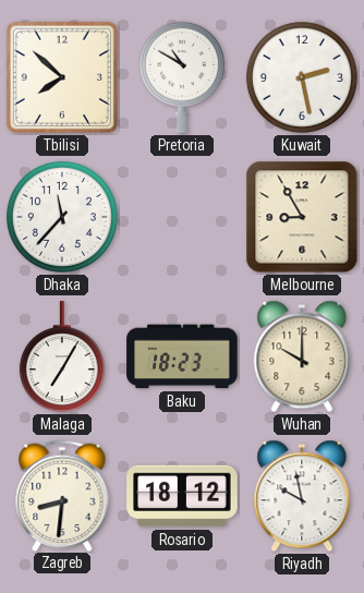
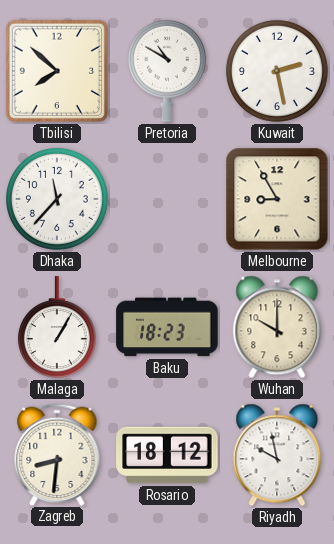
Malaga: 7:05 -> 1:05
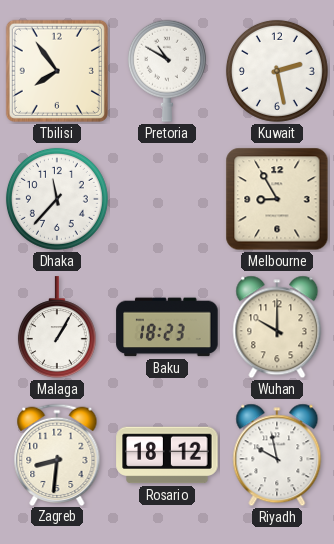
Tbilisi: 7:52 -> 7:54
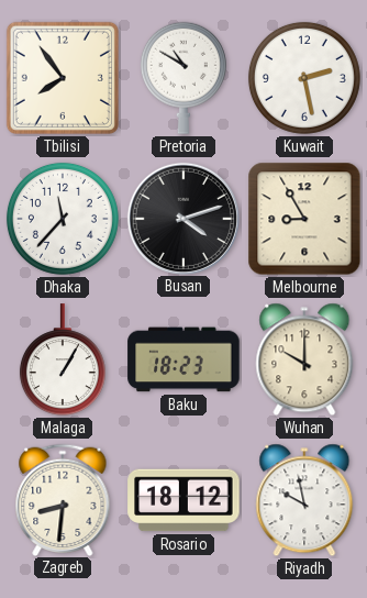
Busan: none -> 4:12
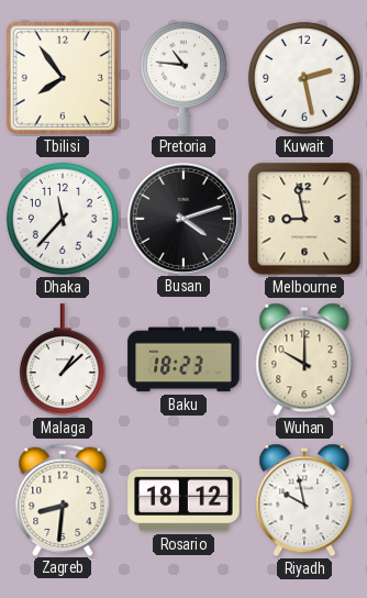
Pretoria: 10:50 -> 10:46
Melbourne: 8:55 -> 8:58
Malaga: 1:05 -> 1:08
